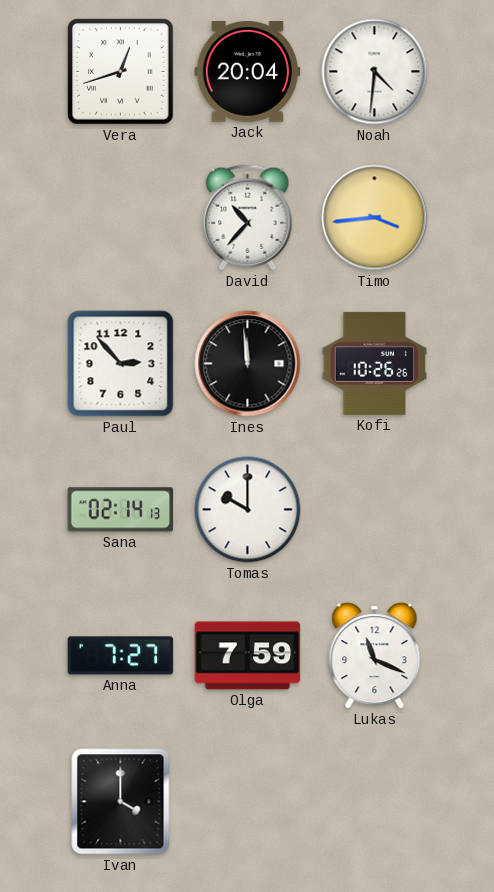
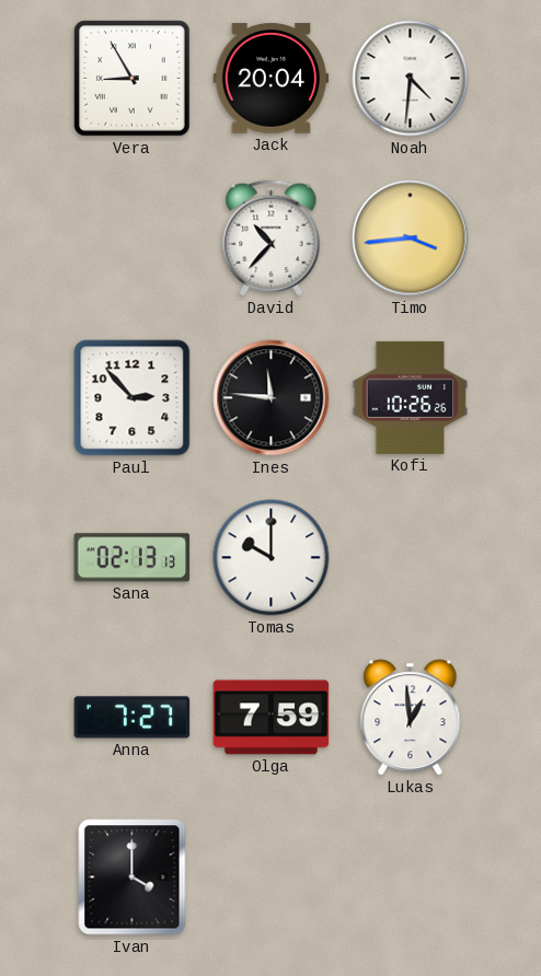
Vera: 12:42 -> 8:55
Ines: 11:59 -> 11:46
Sana: 02:14 -> 02:13
Lukas: 11:19 -> 12:59
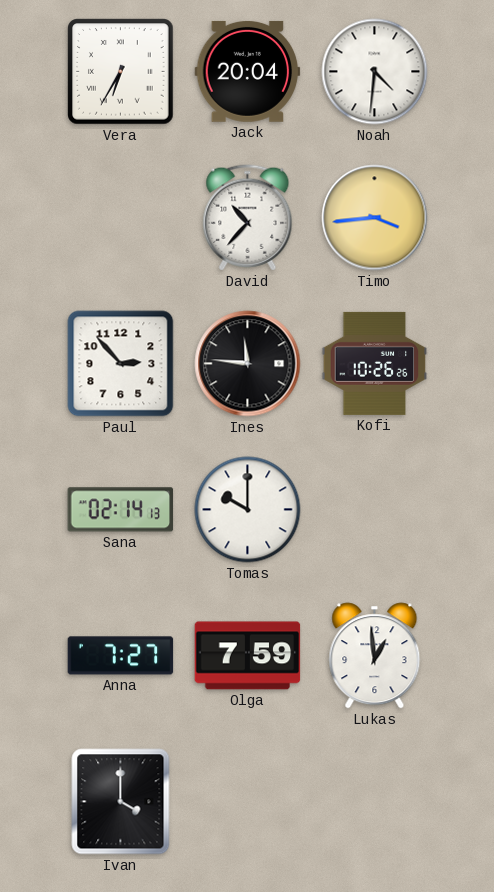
Vera: 8:55 -> 6:35
Sana: 02:13 -> 02:14
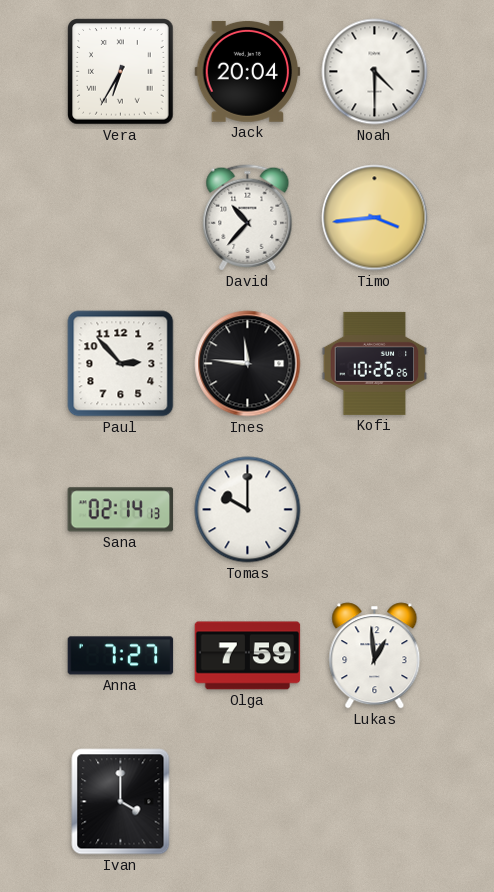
Noah: 4:31 -> 4:30
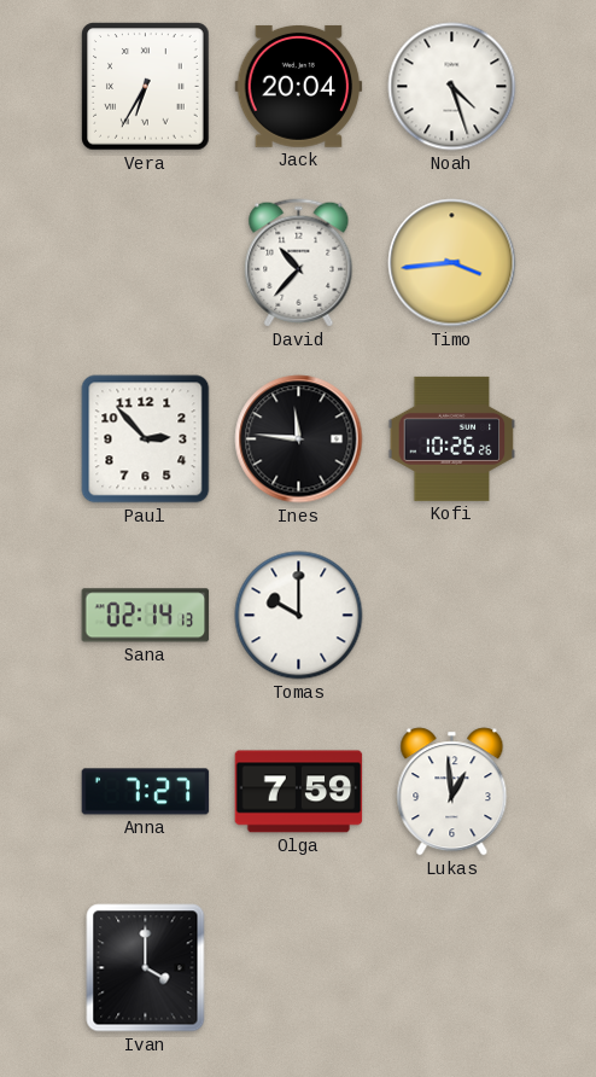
Noah: 4:30 -> 4:27
